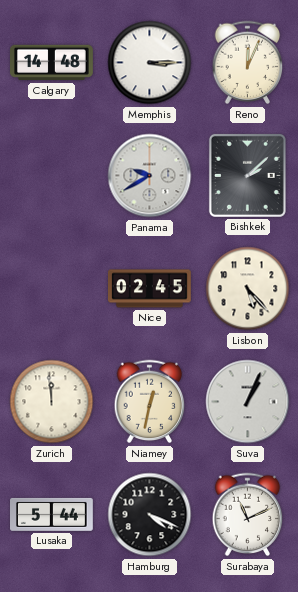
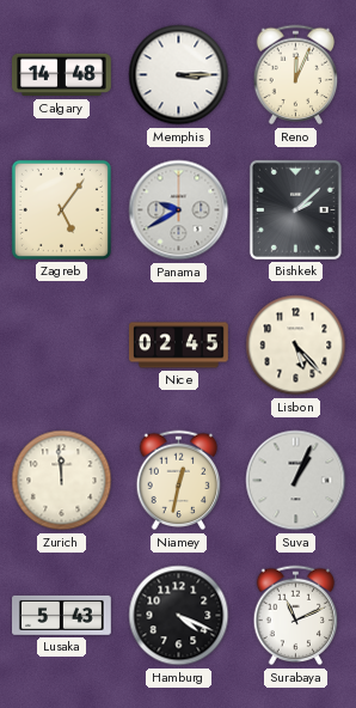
Zagreb: none -> 5:06
Lusaka: 5:44 -> 5:43
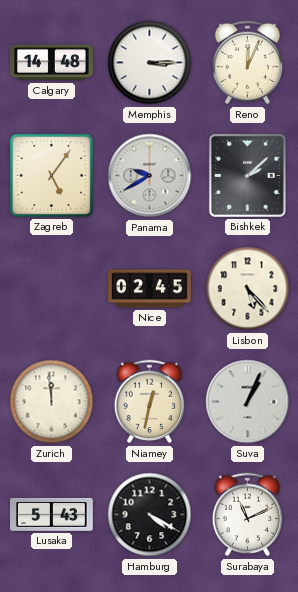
Hamburg: 4:19 -> 4:20
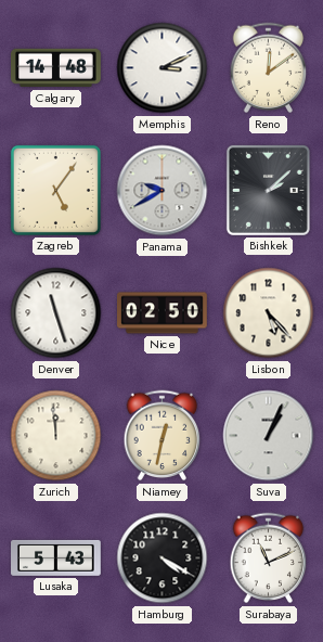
Memphis: 3:15 -> 3:11
Reno: 12:04 -> 12:09
Denver: none -> 11:27
Nice: 02:45 -> 02:50
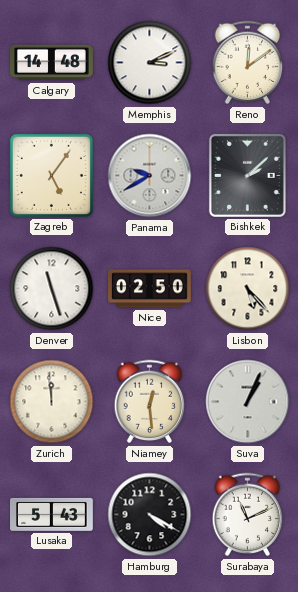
Niamey: 12:32 -> 12:29
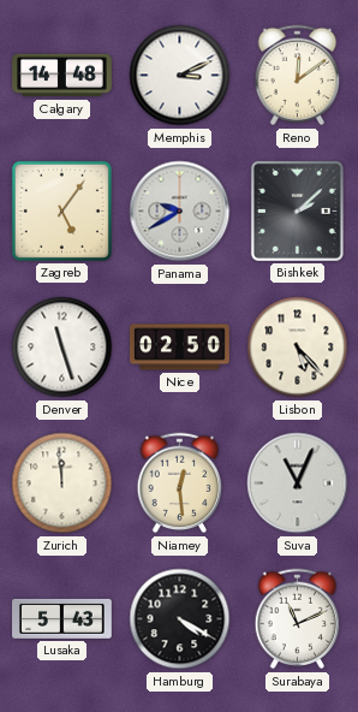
Suva: 1:04 -> 11:04
